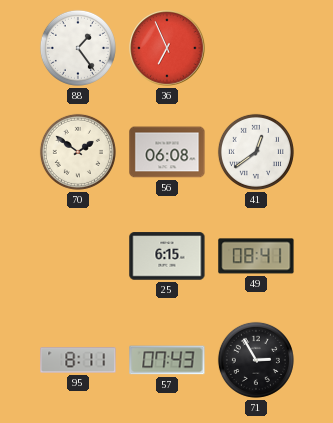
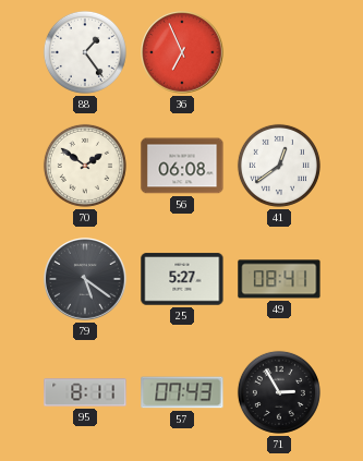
79: none -> 5:21
25: 6:15 -> 5:27
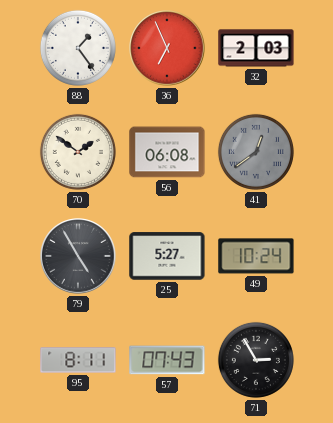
32: none -> 2:03
41 dial: white -> grey
79: 5:21 -> 4:55
49: 08:41 -> 10:24
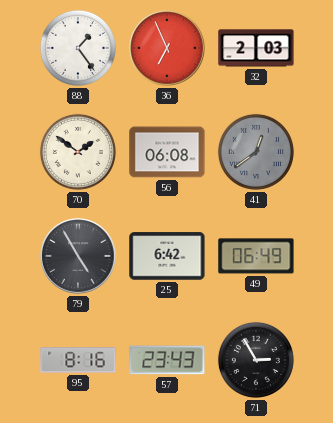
25: 5:27 -> 6:42
49: 10:24 -> 06:49
95: 8:11 -> 8:16
57: 07:43 -> 23:43
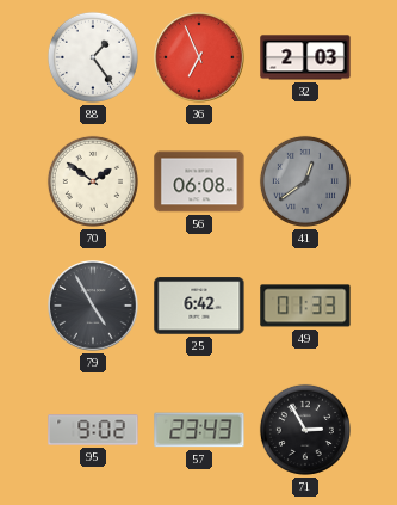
49: 06:49 -> 01:33
95: 8:16 -> 9:02
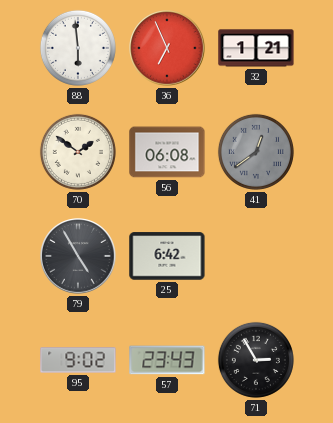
88: 1:24 -> 5:59
32: 2:03 -> 1:21
49: 01:33 -> none
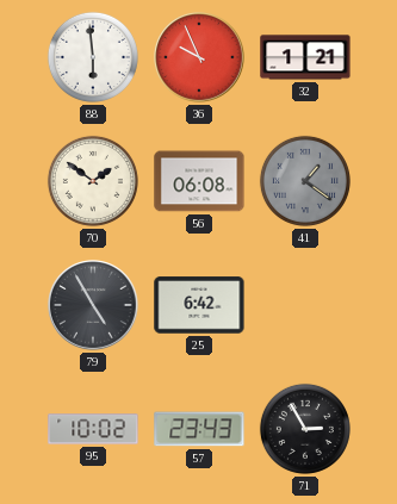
36: 6:56 -> 9:56
41: 12:39 -> 1:21
95: 9:02 -> 10:02
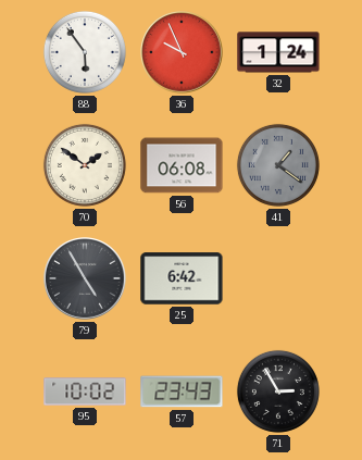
88: 5:59 -> 5:54
32: 1:21 -> 1:24
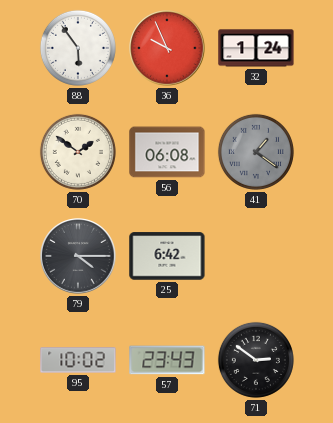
79: 4:55 -> 4:15
71: 2:55 -> 2:51
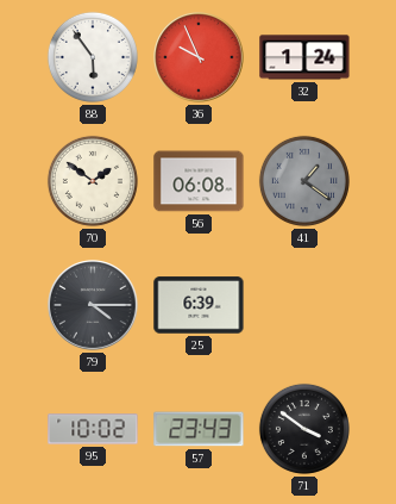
25: 6:42 -> 6:39
71: 2:51 -> 3:51
